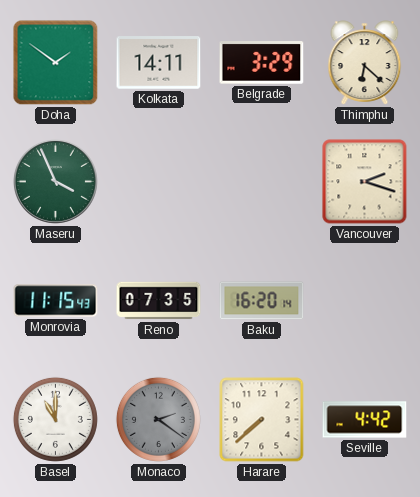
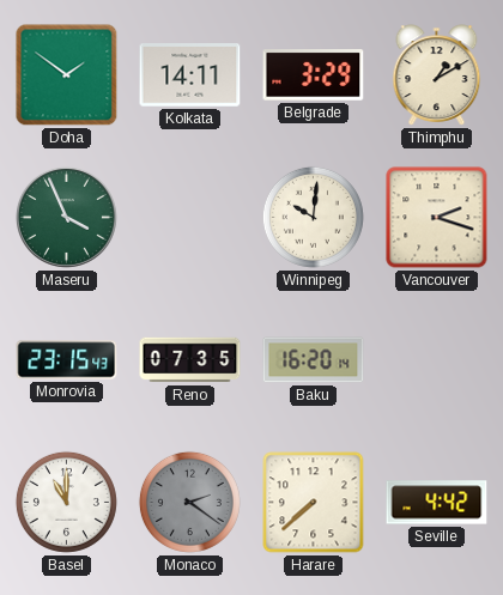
Thimphu: 6:22 -> 1:10
Winnipeg: none -> 10:01
Monrovia: 11:15 -> 23:15
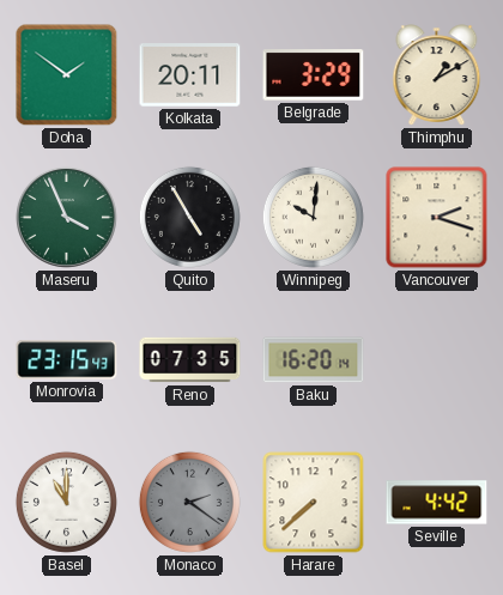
Kolkata: 14:11 -> 20:11
Quito: none -> 4:55
